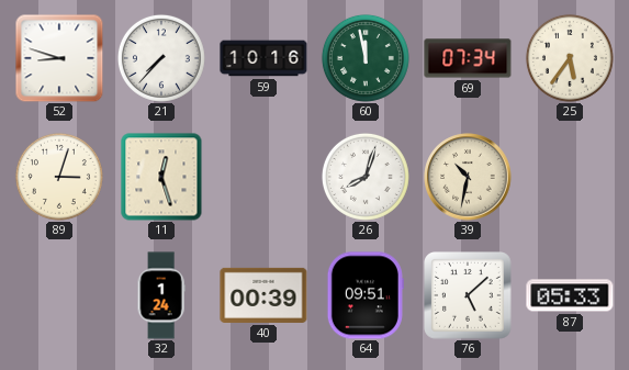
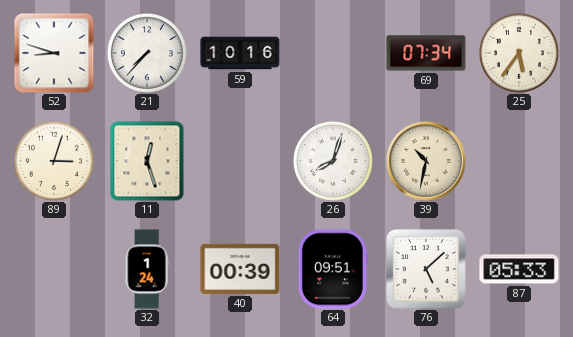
60: 11:58 -> none
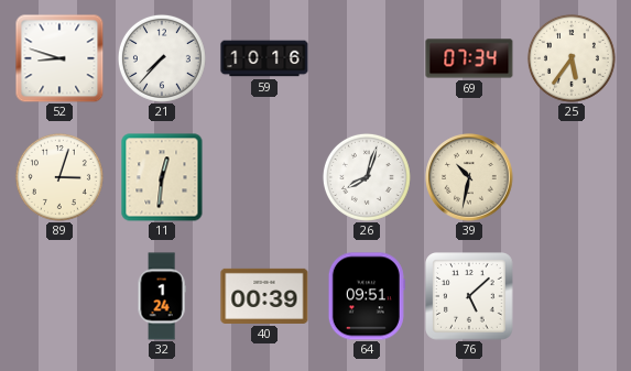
11: 12:27 -> 12:31
87: 05:33 -> none
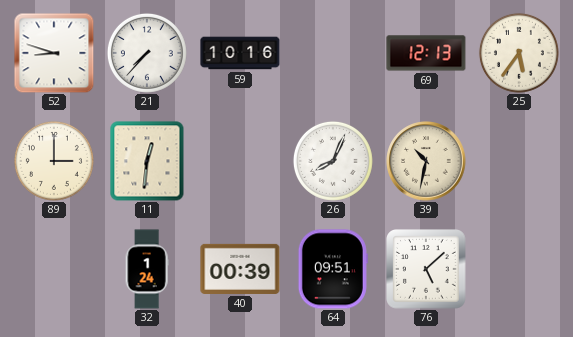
69: 07:34 -> 12:13
89: 3:03 -> 3:00
26: 8:03 -> 8:04
